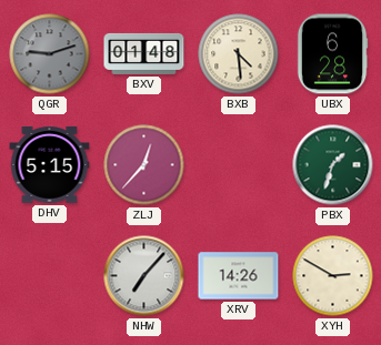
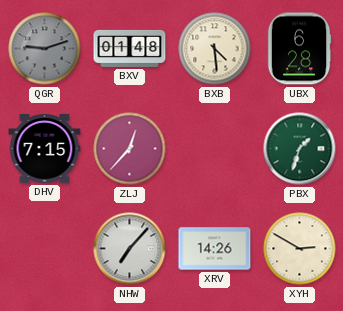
DHV: 5:15 -> 7:15
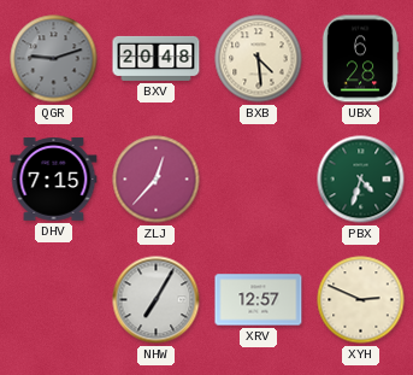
BXV: 01:48 -> 20:48
PBX: 1:33 -> 4:33
NHW: 7:07 -> 7:05
XRV: 14:26 -> 12:57
XYH: 2:50 -> 2:49
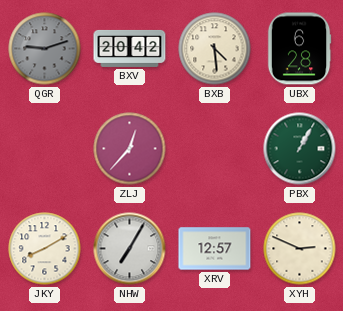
BXV: 20:48 -> 20:42
DHV: 7:15 -> none
PBX: 4:33 -> 1:05
JKY: none -> 8:10
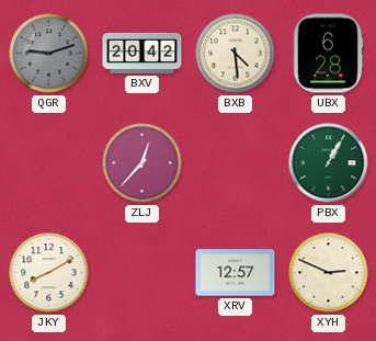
NHW: 7:05 -> none
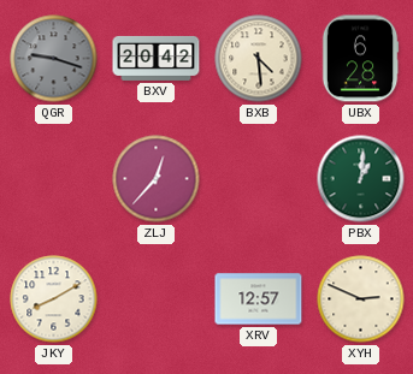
QGR: 9:12 -> 9:18
PBX: 1:05 -> 1:01
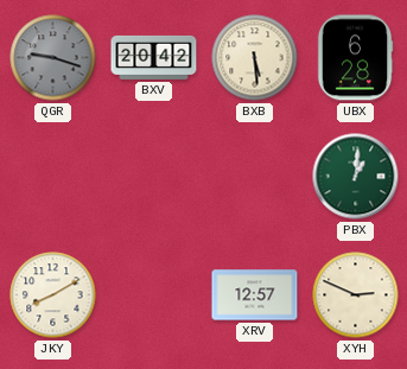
BXB: 4:29 -> 5:29
ZLJ: 12:37 -> none
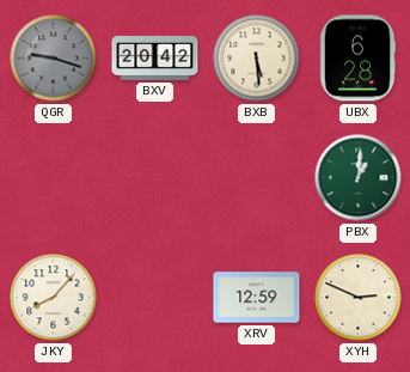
JKY: 8:10 -> 8:07
XRV: 12:57 -> 12:59
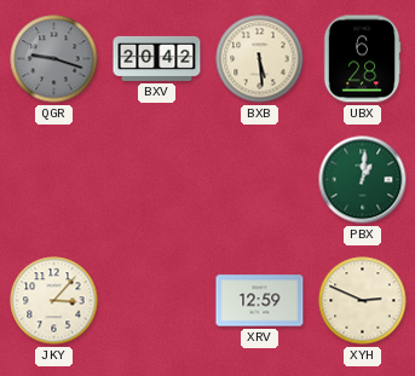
JKY: 8:07 -> 3:07
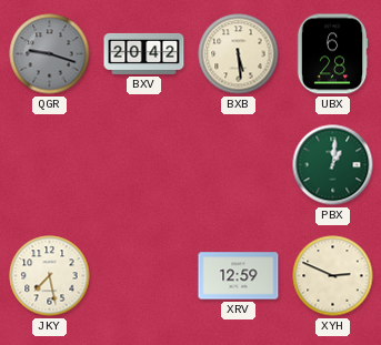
JKY: 3:07 -> 7:28
